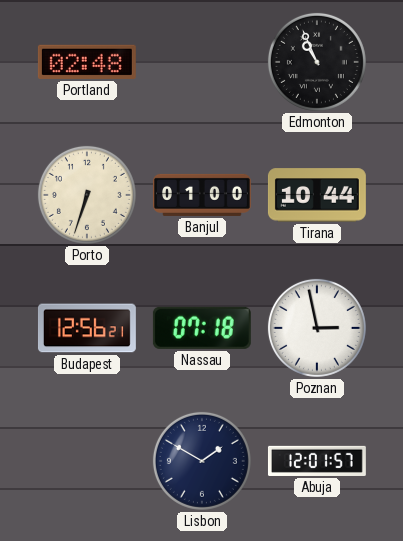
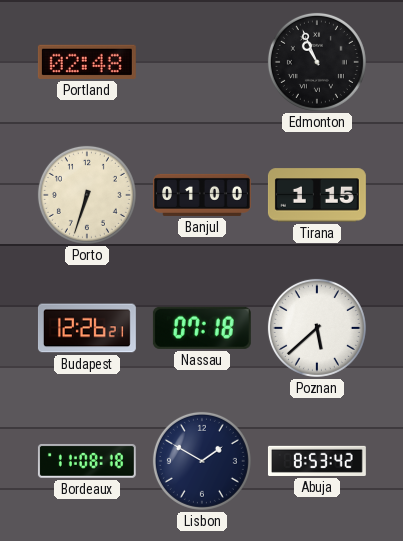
Tirana: 10:44 -> 1:15
Budapest: 12:56 -> 12:26
Poznan: 2:58 -> 5:38
Bordeaux: none -> 11:08
Abuja: 12:01 -> 8:53
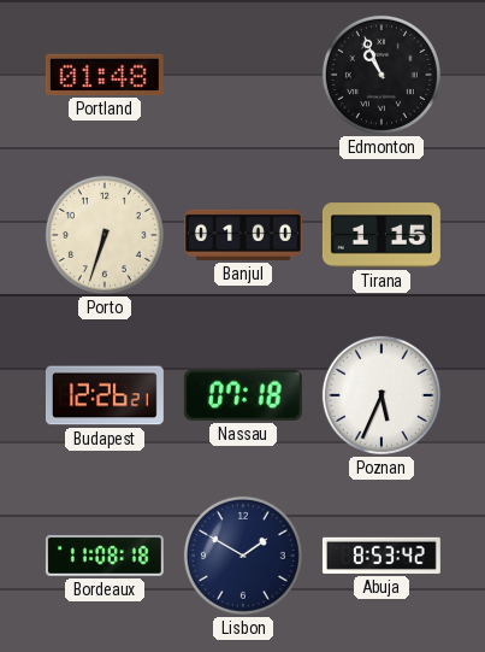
Portland: 02:48 -> 01:48
Poznan: 5:38 -> 5:34
